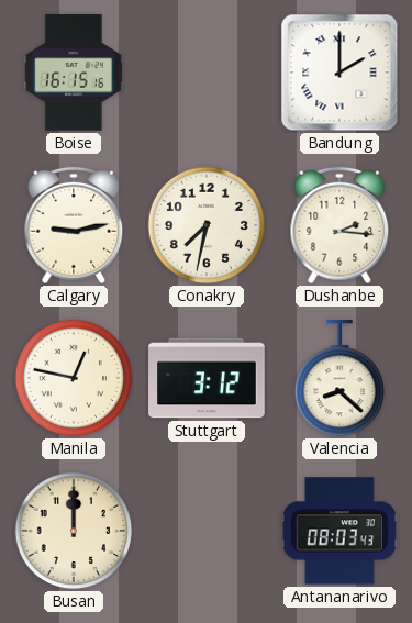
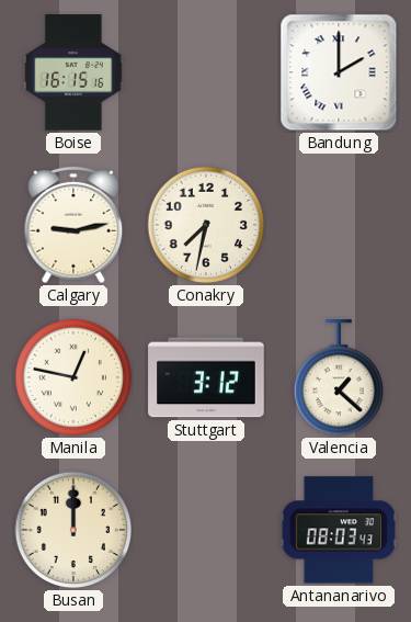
Dushanbe: 2:16 -> none
Valencia: 8:22 -> 1:22
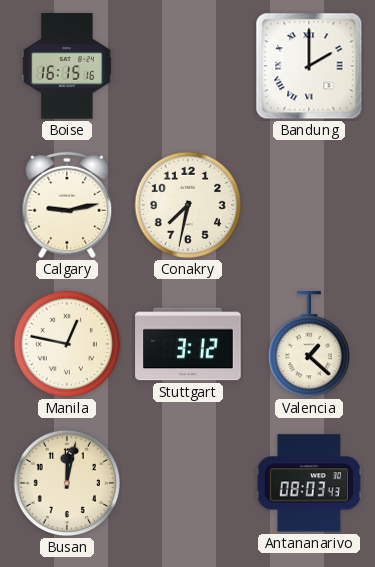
Busan: 12:00 -> 12:02
